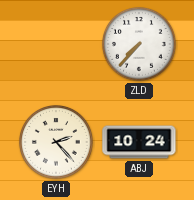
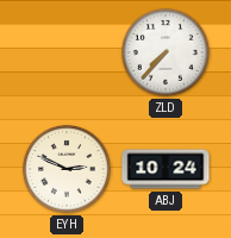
EYH: 2:23 -> 2:49
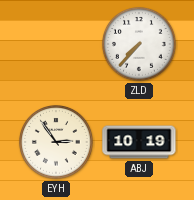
EYH: 2:49 -> 2:54
ABJ: 10:24 -> 10:19
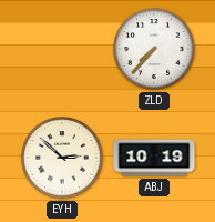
EYH: 2:54 -> 2:52
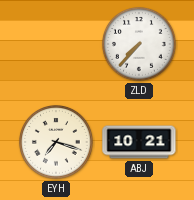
EYH: 2:52 -> 7:18
ABJ: 10:19 -> 10:21
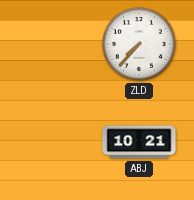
EYH: 7:18 -> none
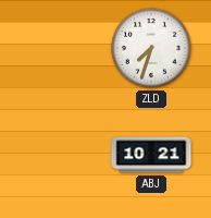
ZLD: 7:37 -> 7:33
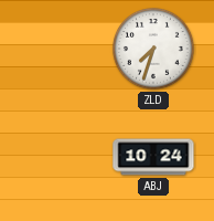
ABJ: 10:21 -> 10:24
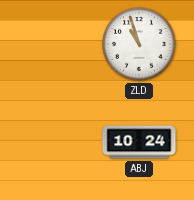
ZLD: 7:33 -> 10:57
